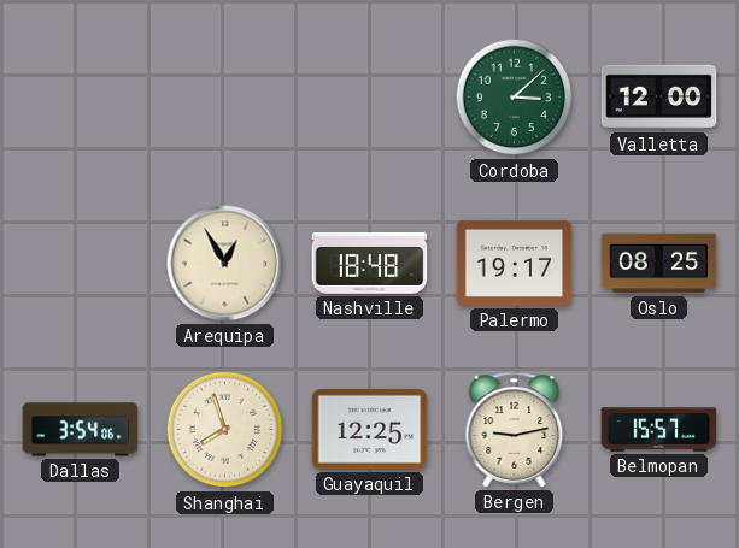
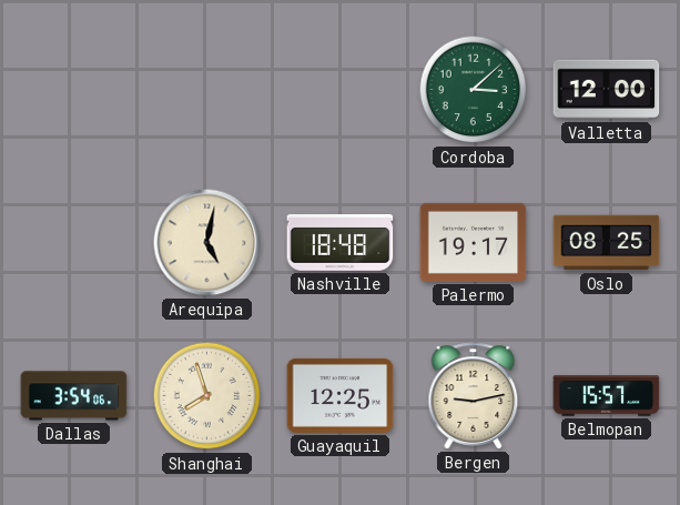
Arequipa: 12:55 -> 5:02
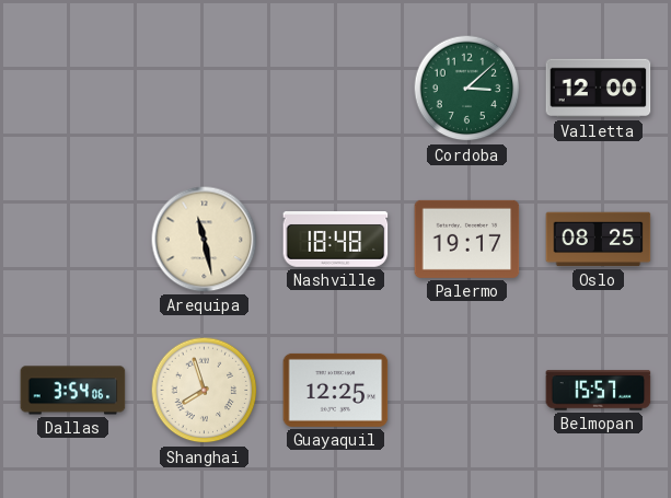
Arequipa: 5:02 -> 11:28
Bergen: 9:13 -> none
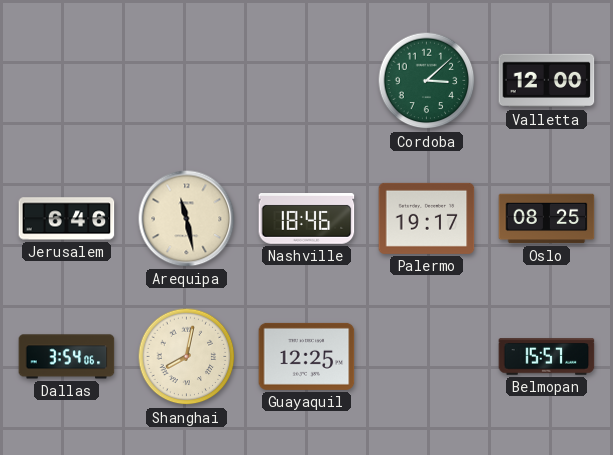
Jerusalem: none -> 6:46
Nashville: 18:48 -> 18:46
Shanghai: 7:57 -> 8:02
